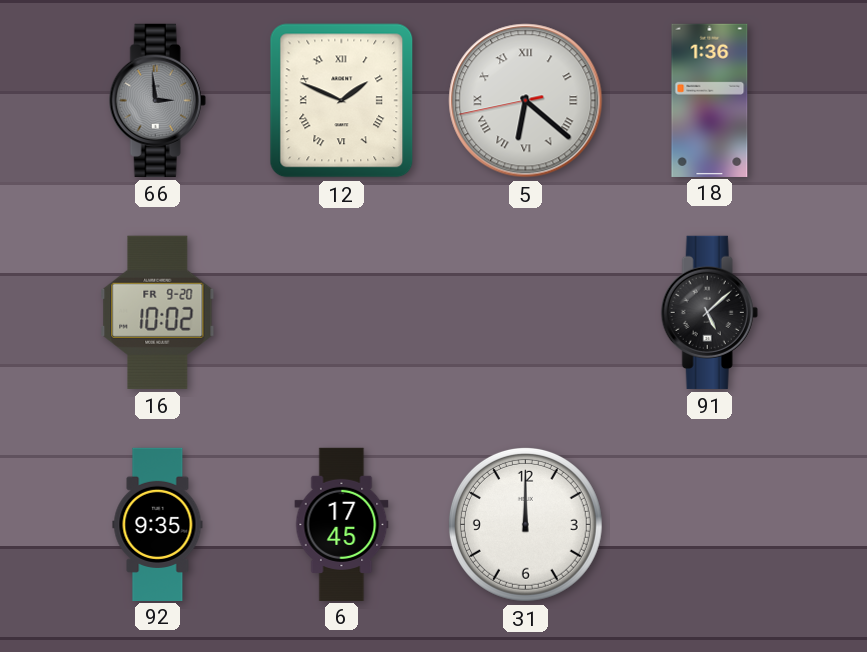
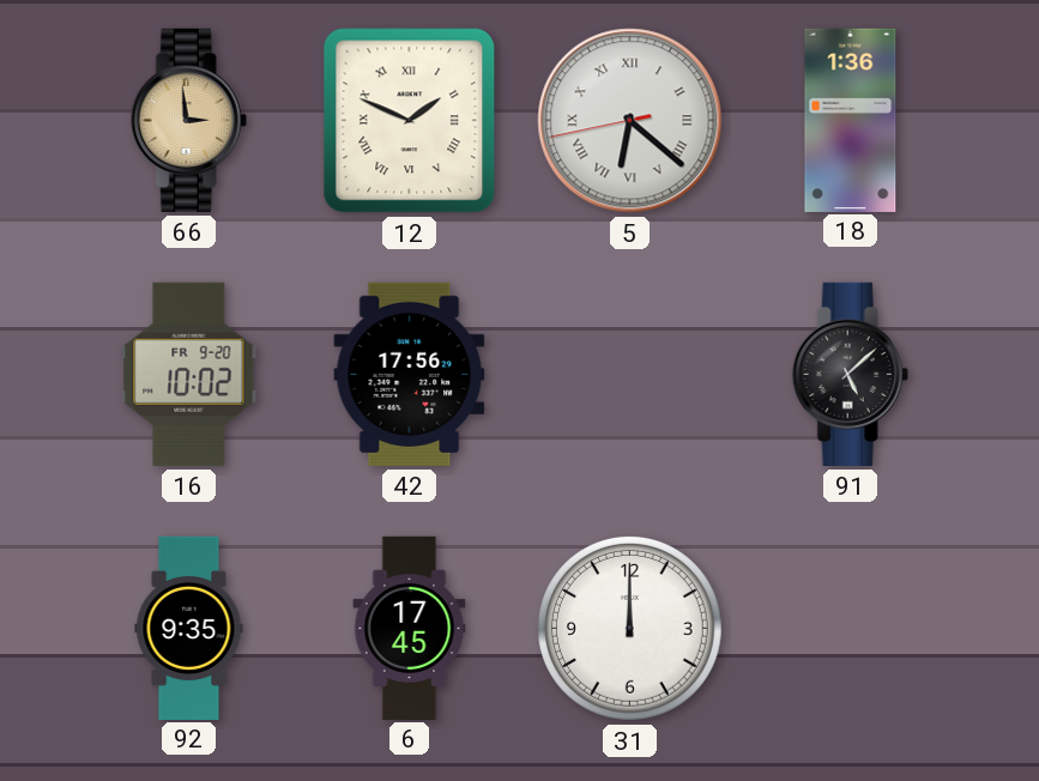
66 dial: grey -> champagne
42: none -> 17:56
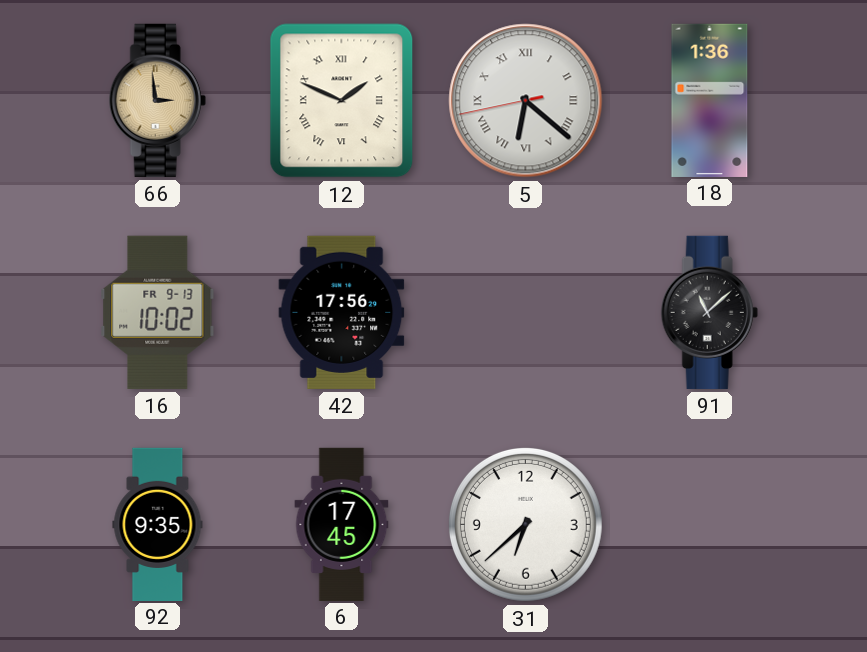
16 date: FR 9-20 -> FR 9-13
91: 5:08 -> 11:08
31: 12:00 -> 6:38
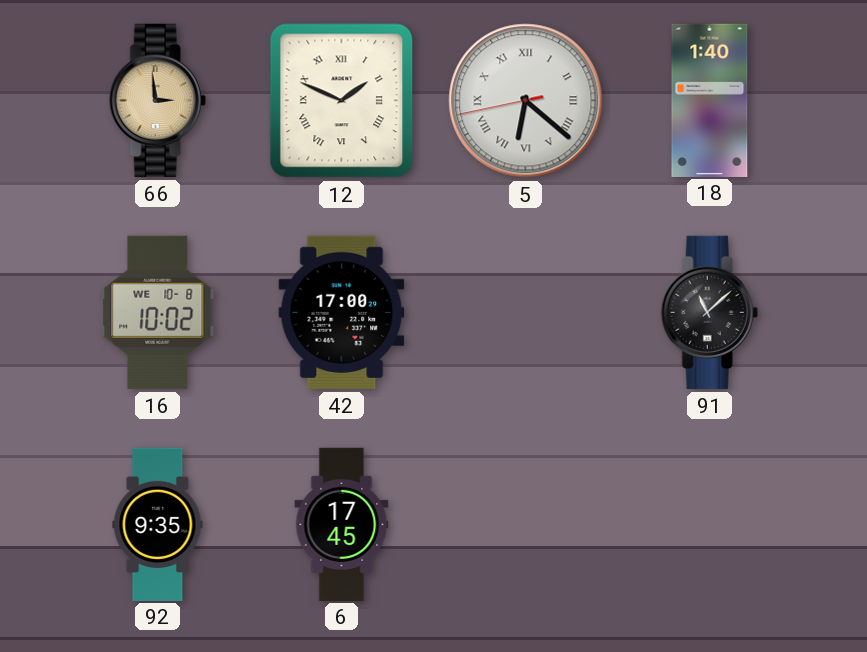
18: 1:36 -> 1:40
16 date: FR 9-13 -> WE 10-8
42: 17:56 -> 17:00
31: 6:38 -> none
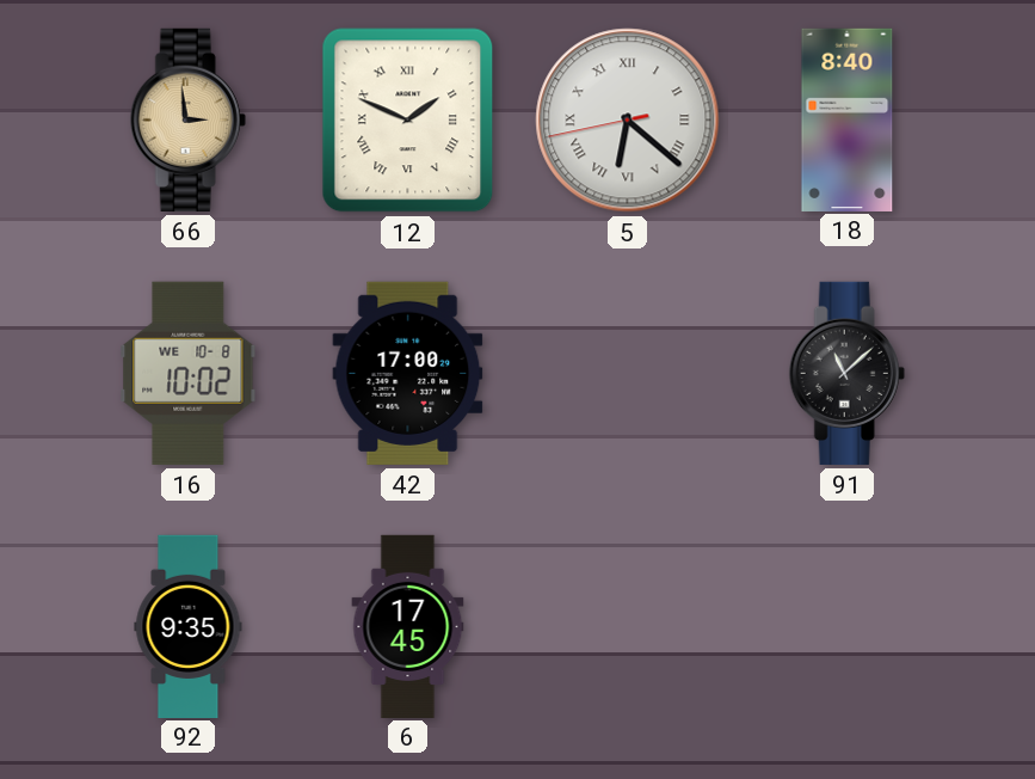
18: 1:40 -> 8:40
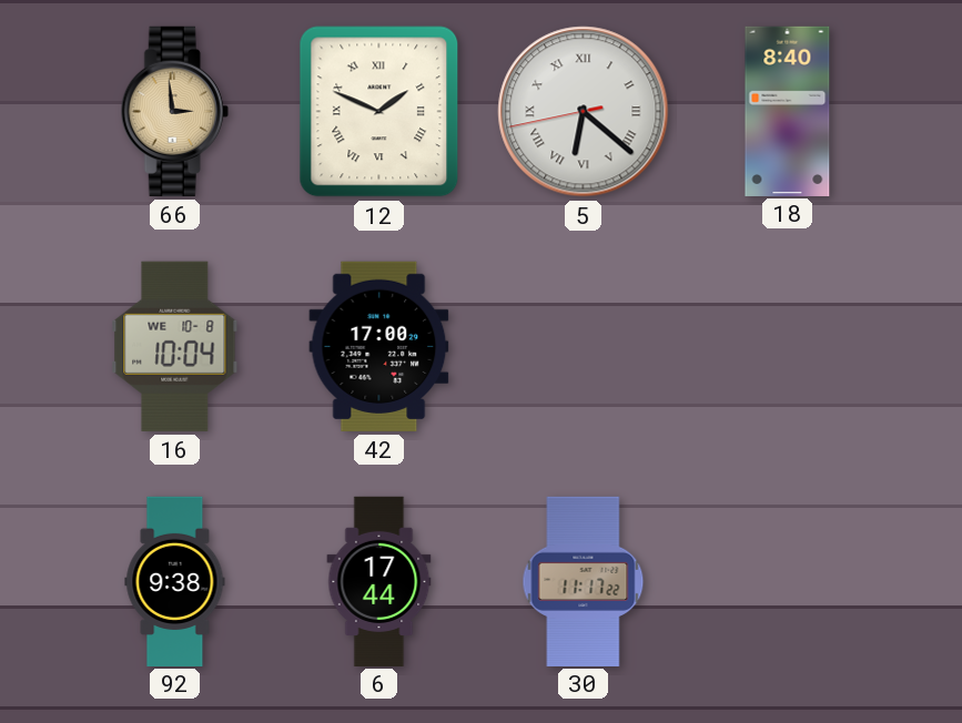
16: 10:02 -> 10:04
91: 11:08 -> none
92: 9:35 -> 9:38
6: 17:45 -> 17:44
30: none -> 11:17
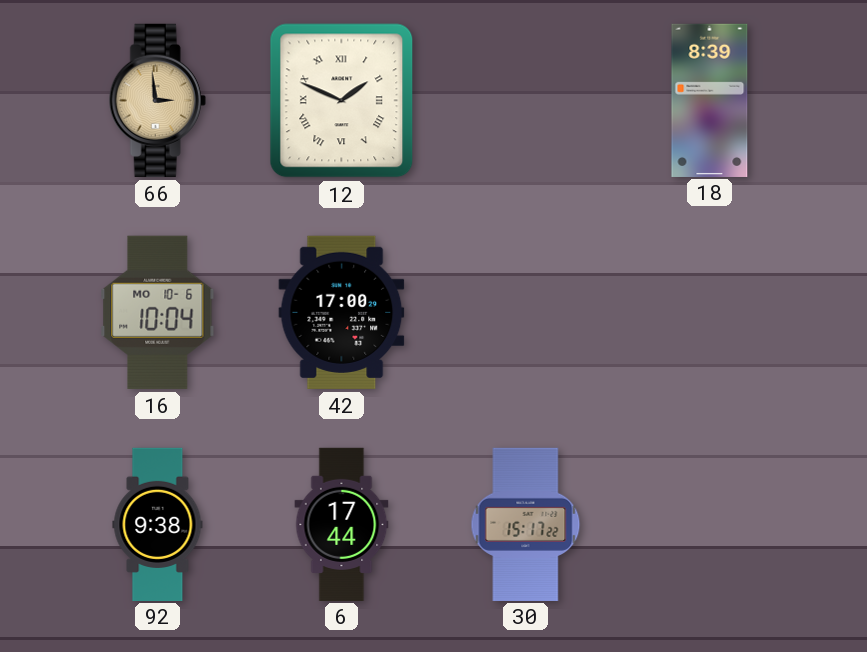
5: 6:21 -> none
18: 8:40 -> 8:39
16 date: WE 10-8 -> MO 10-6
30: 11:17 -> 15:17
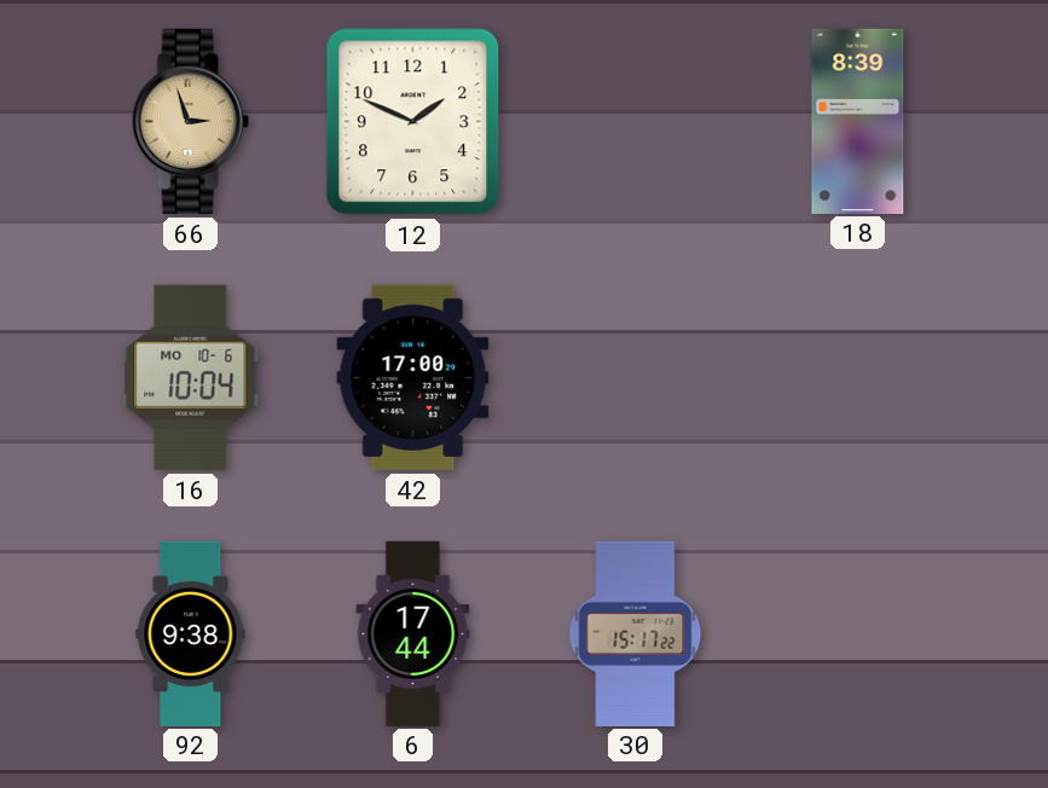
66: 2:59 -> 2:57
12 numerals: Roman -> Arabic
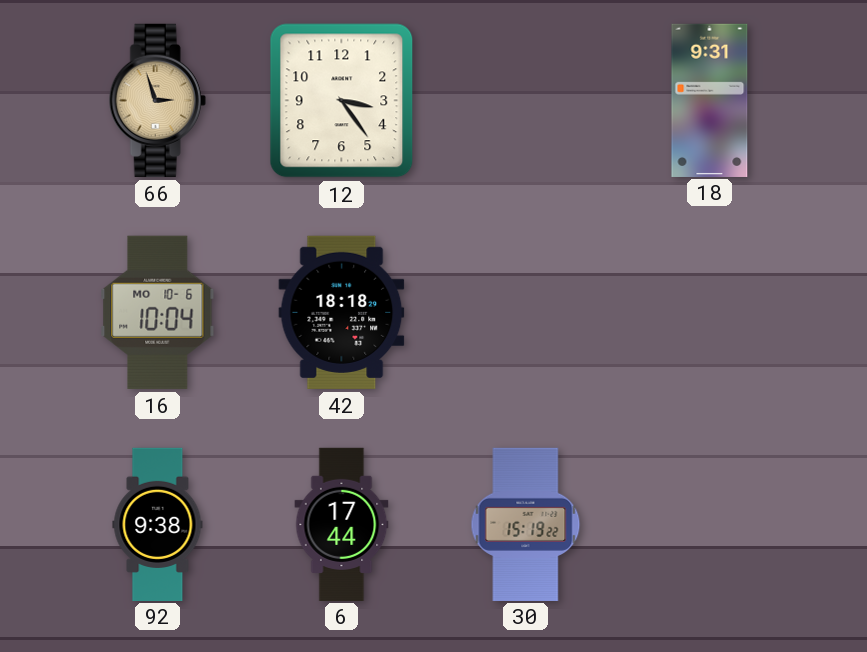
12: 1:49 -> 3:24
18: 8:39 -> 9:31
42: 17:00 -> 18:18
30: 15:17 -> 15:19
